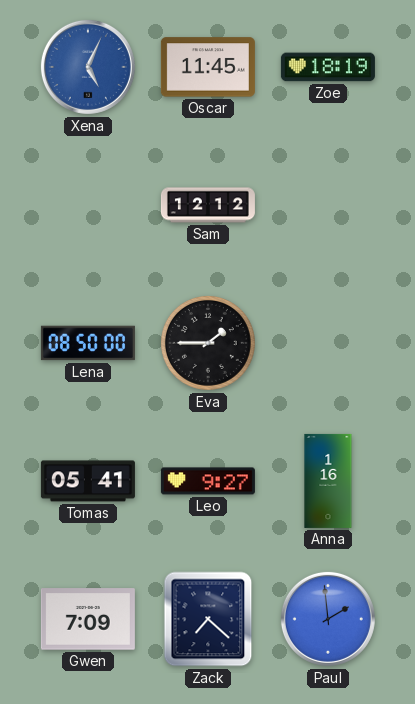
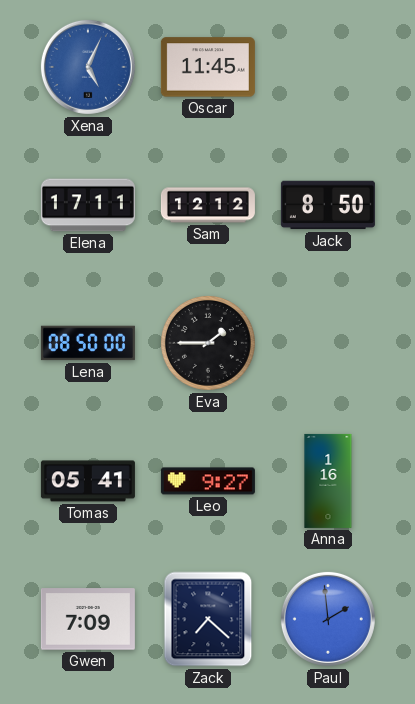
Zoe: 18:19 -> none
Elena: none -> 17:11
Jack: none -> 8:50
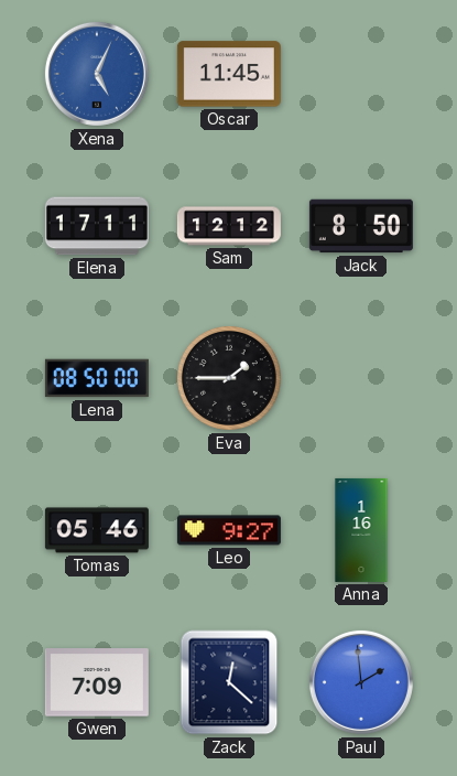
Tomas: 05:41 -> 05:46
Zack: 7:22 -> 12:22
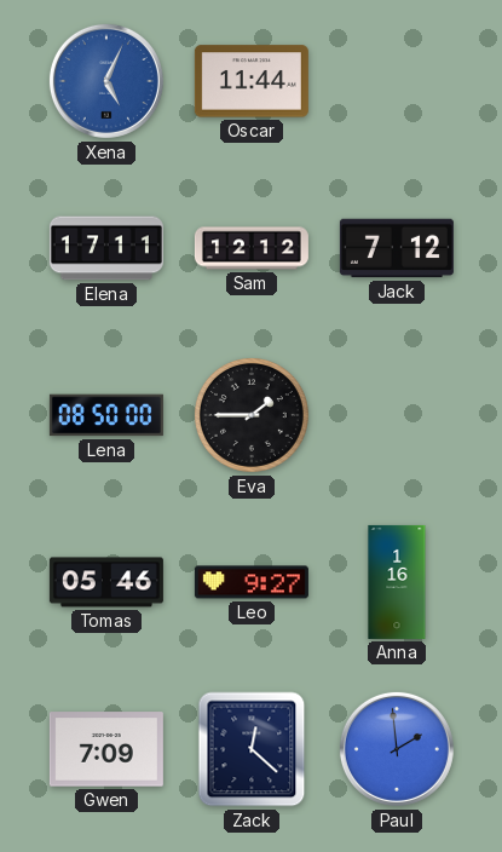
Oscar: 11:45 -> 11:44
Jack: 8:50 -> 7:12
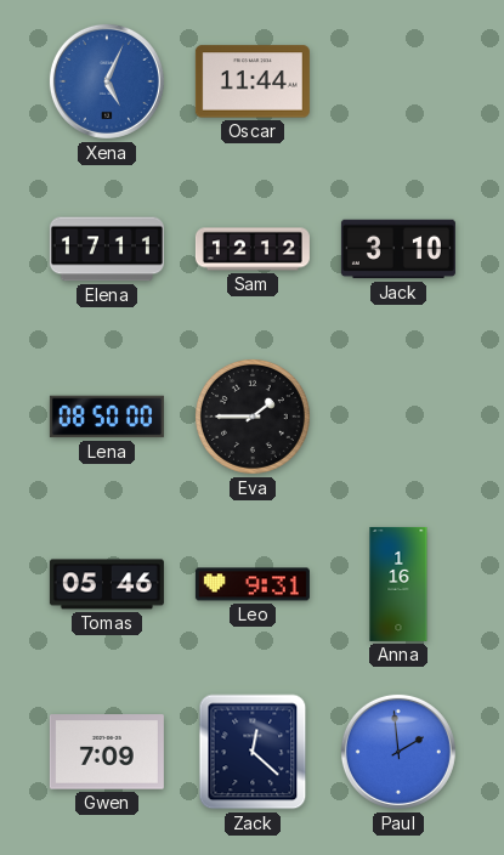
Jack: 7:12 -> 3:10
Leo: 9:27 -> 9:31
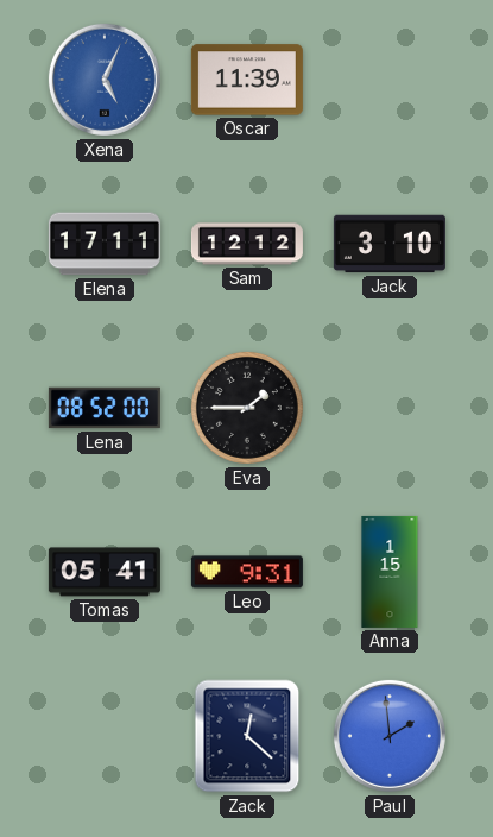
Oscar: 11:44 -> 11:39
Lena: 08:50 -> 08:52
Tomas: 05:46 -> 05:41
Anna: 1:16 -> 1:15
Gwen: 7:09 -> none
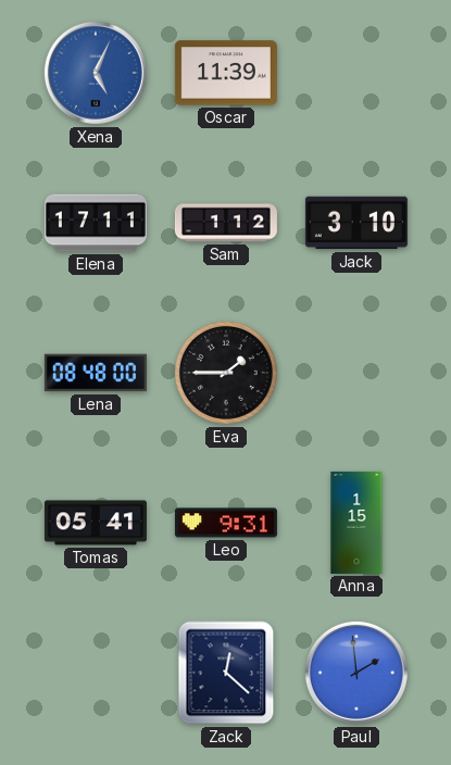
Sam: 12:12 -> 1:12
Lena: 08:52 -> 08:48
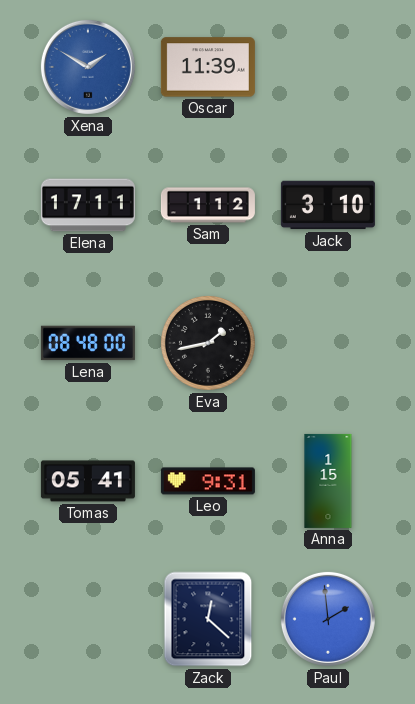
Xena: 5:04 -> 1:50
Eva: 1:45 -> 1:43
